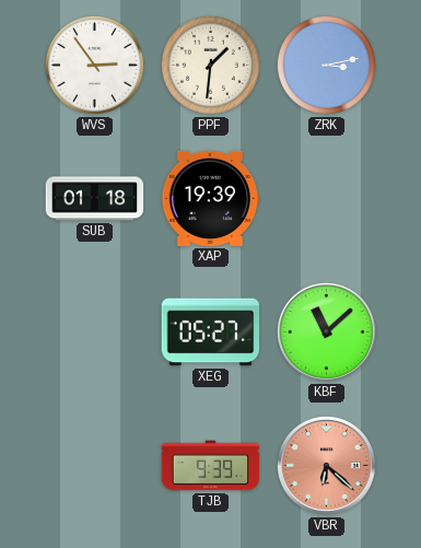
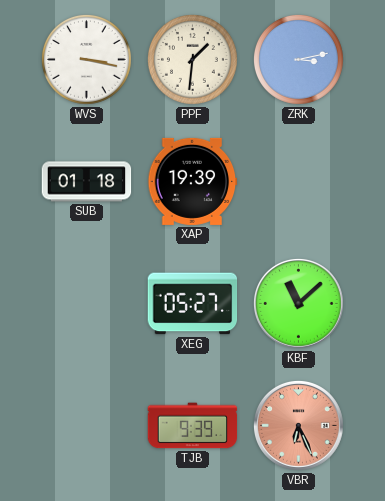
WVS: 2:54 -> 3:17
VBR: 6:22 -> 6:26
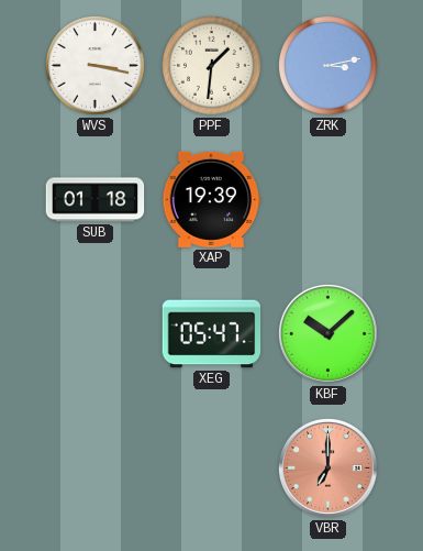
XEG: 05:27 -> 05:47
KBF: 11:08 -> 10:08
TJB: 9:39 -> none
VBR: 6:26 -> 7:00
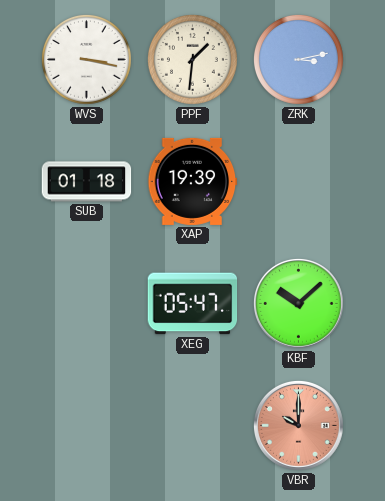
VBR: 7:00 -> 10:00
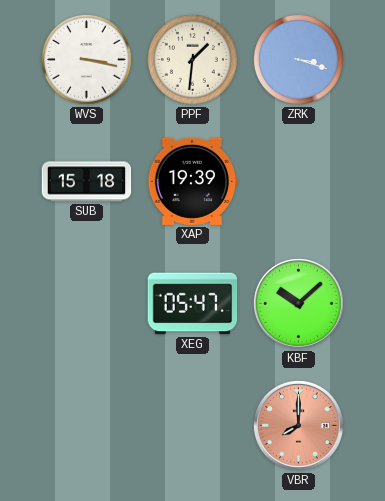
ZRK: 3:13 -> 3:18
SUB: 01:18 -> 15:18
VBR: 10:00 -> 8:00
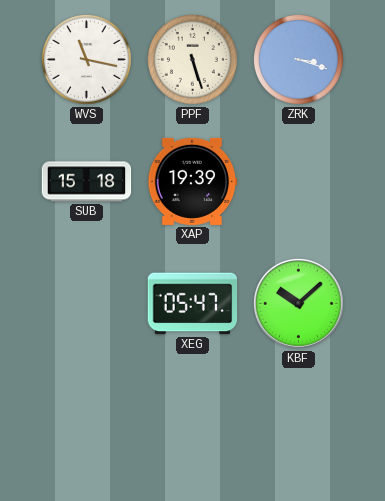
WVS: 3:17 -> 11:17
PPF: 1:31 -> 5:27
VBR: 8:00 -> none
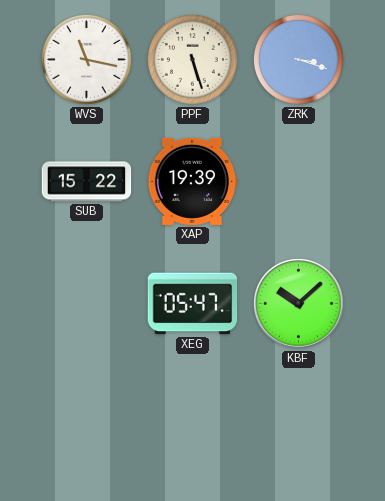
SUB: 15:18 -> 15:22
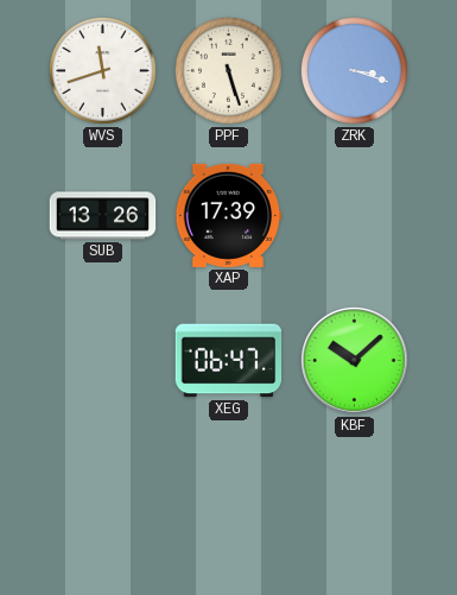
WVS: 11:17 -> 11:42
SUB: 15:22 -> 13:26
XAP: 19:39 -> 17:39
XEG: 05:47 -> 06:47
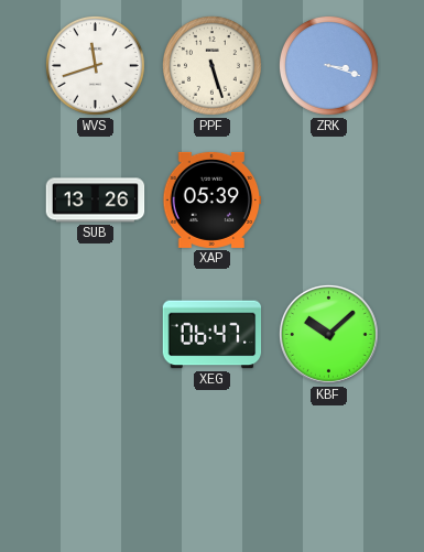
XAP: 17:39 -> 05:39
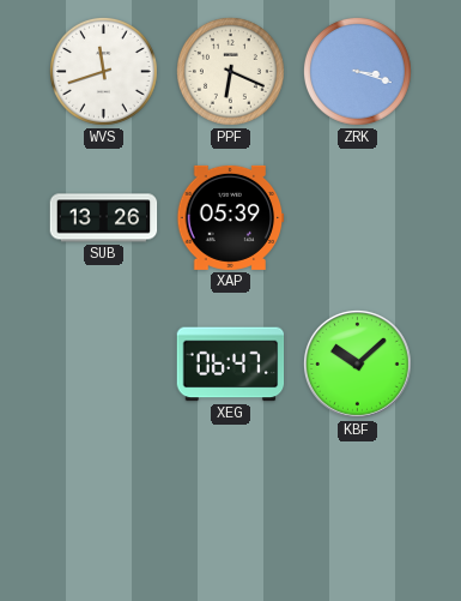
PPF: 5:27 -> 6:19
